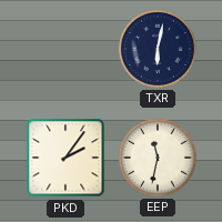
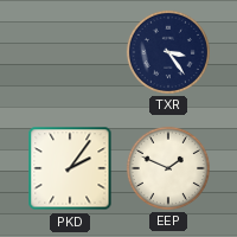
TXR: 6:02 -> 3:24
EEP: 11:32 -> 1:49
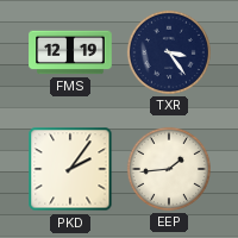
FMS: none -> 12:19
EEP: 1:49 -> 1:44
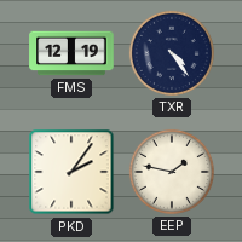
TXR: 3:24 -> 4:24
EEP: 1:44 -> 1:47
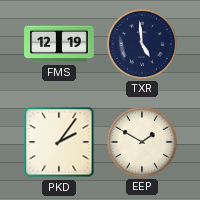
TXR: 4:24 -> 4:59
EEP: 1:47 -> 1:50
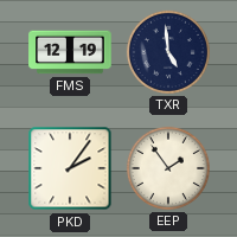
EEP: 1:50 -> 1:54
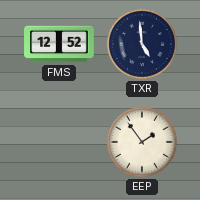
FMS: 12:19 -> 12:52
PKD: 2:06 -> none
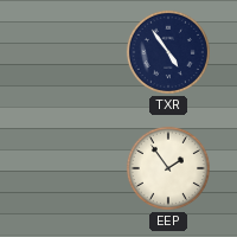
FMS: 12:52 -> none
TXR: 4:59 -> 4:54
